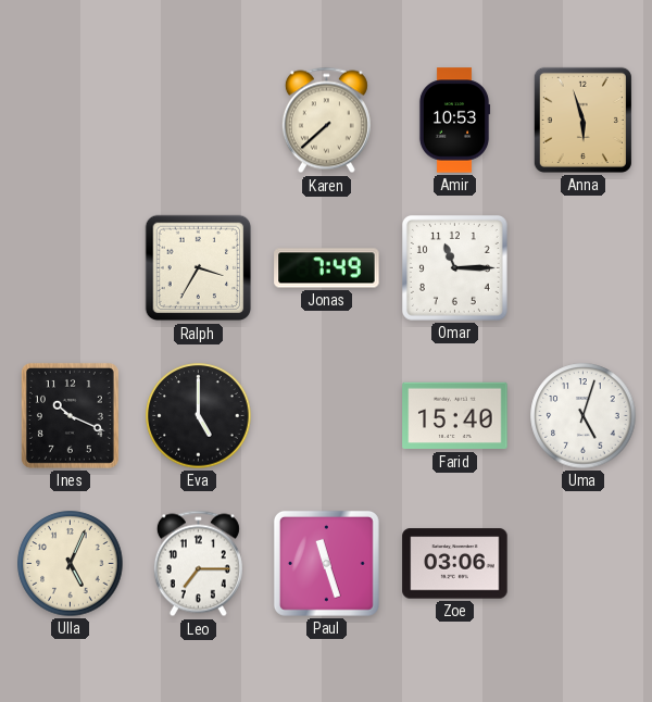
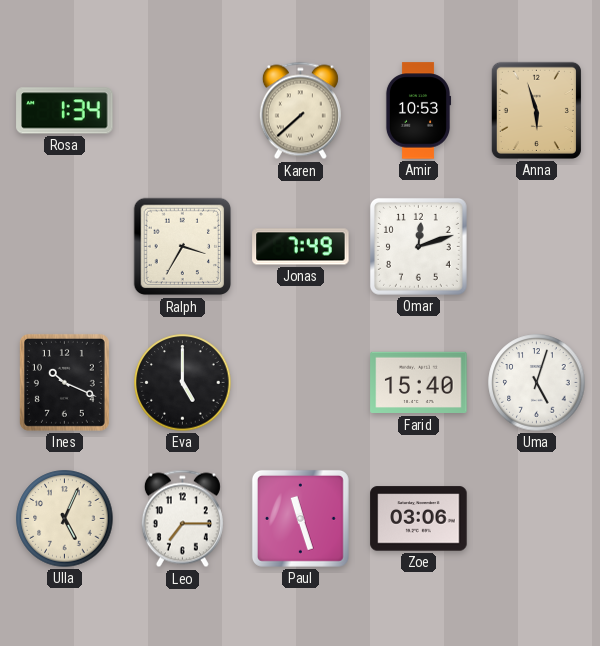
Rosa: none -> 1:34
Omar: 11:15 -> 12:12
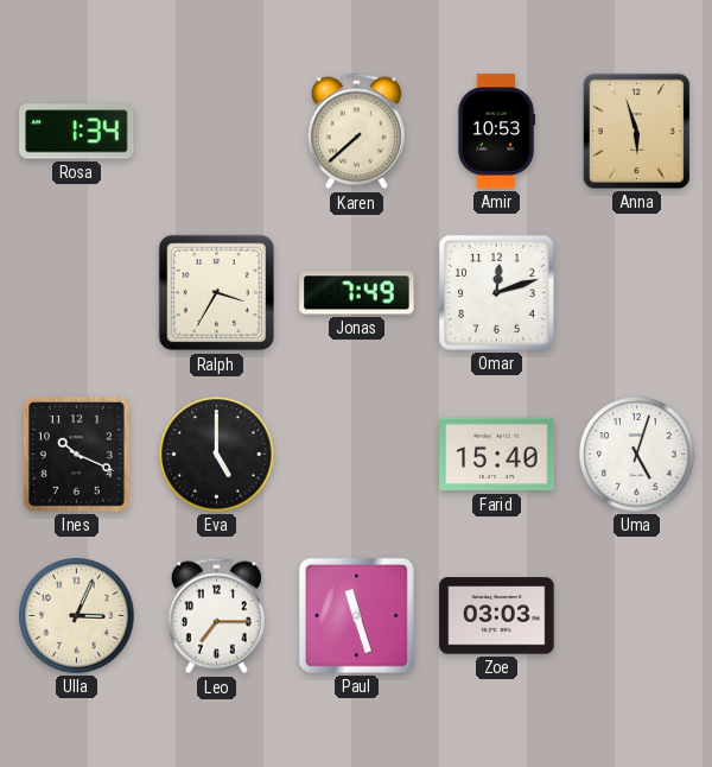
Ulla: 5:04 -> 3:04
Zoe: 03:06 -> 03:03
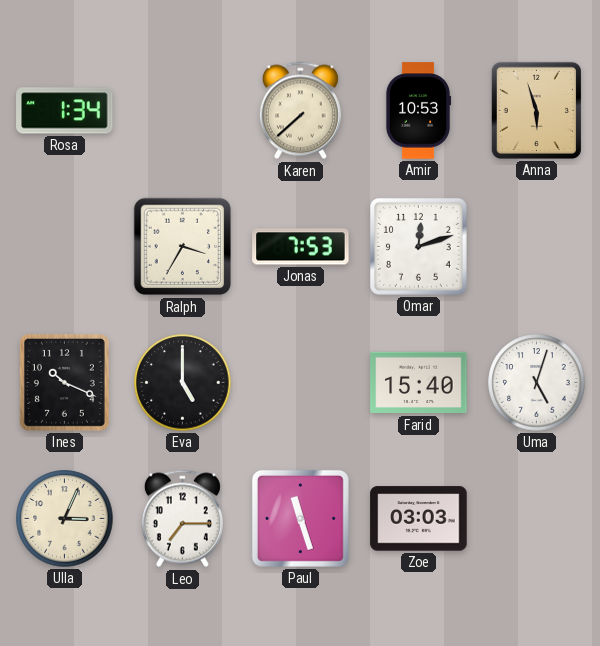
Jonas: 7:49 -> 7:53
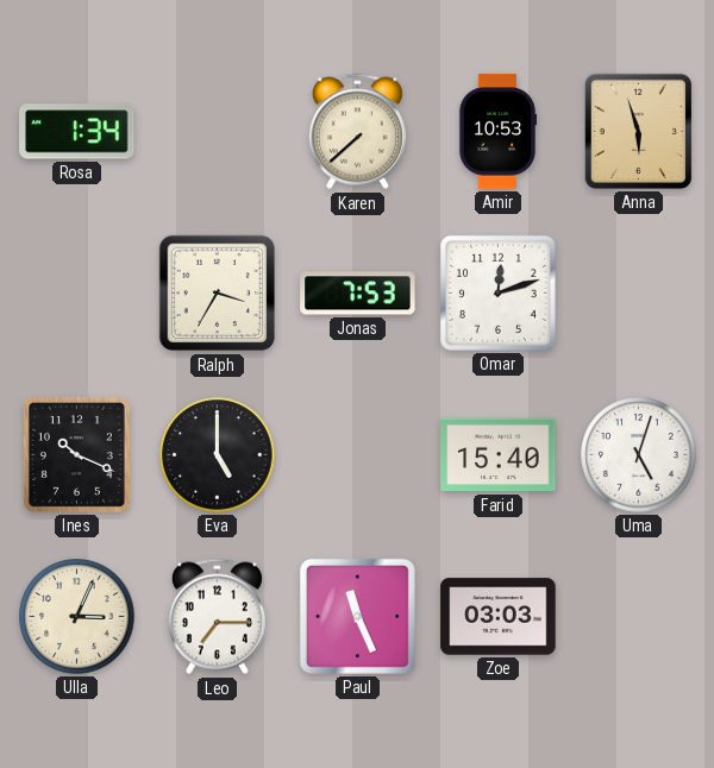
Paul: 11:27 -> 11:26
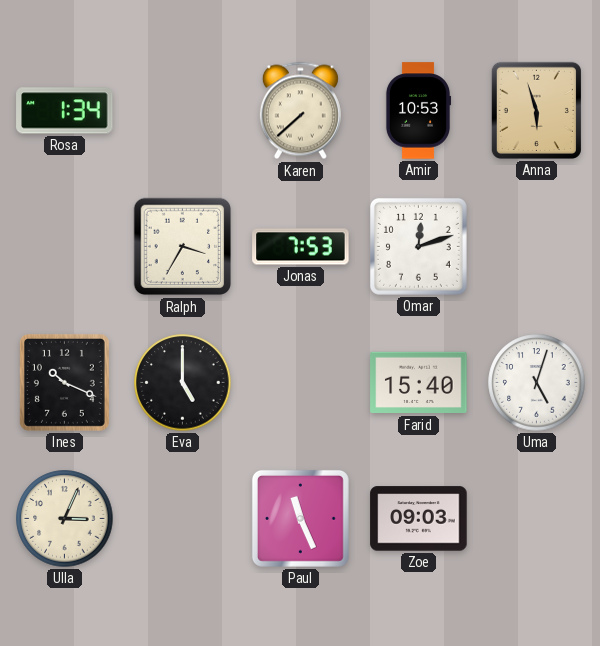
Leo: 7:15 -> none
Zoe: 03:03 -> 09:03
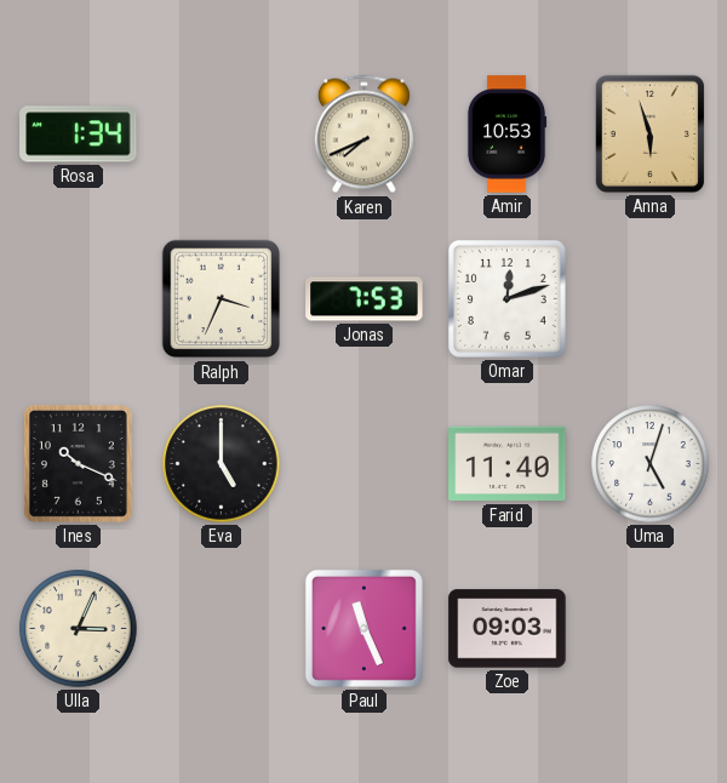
Karen: 7:38 -> 7:41
Ralph: 3:35 -> 3:34
Farid: 15:40 -> 11:40
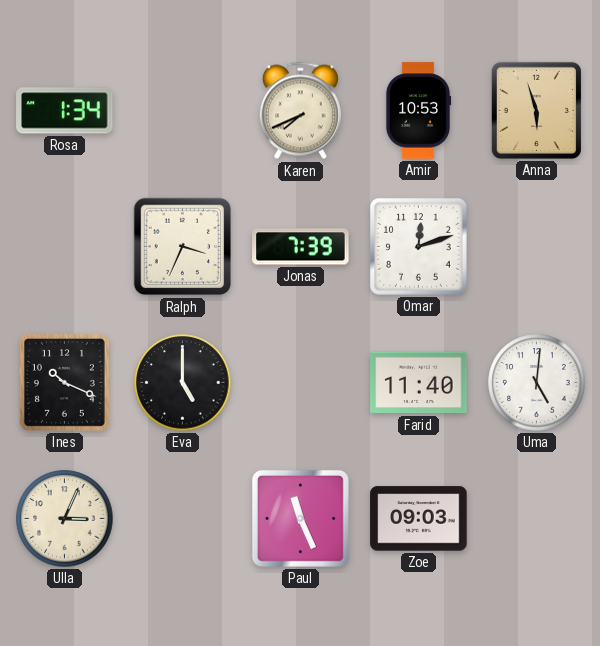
Jonas: 7:53 -> 7:39
Uma: 5:03 -> 5:01
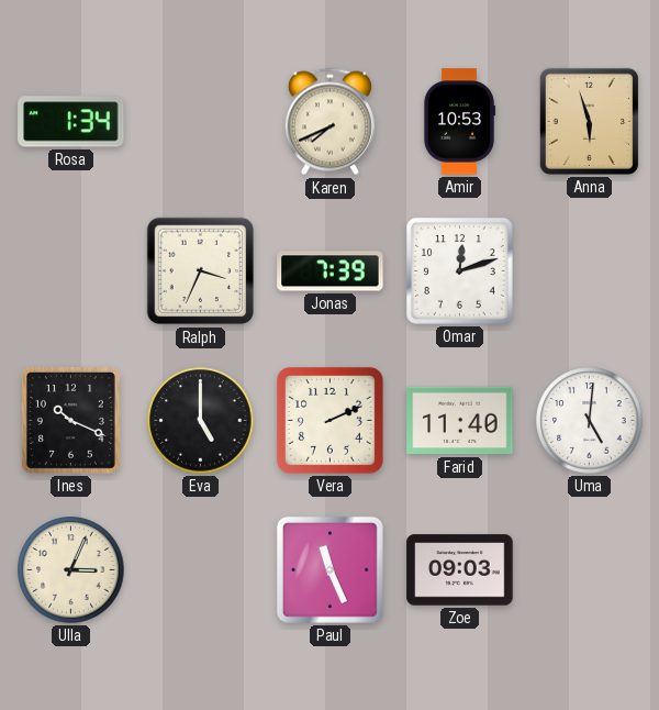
Vera: none -> 2:11
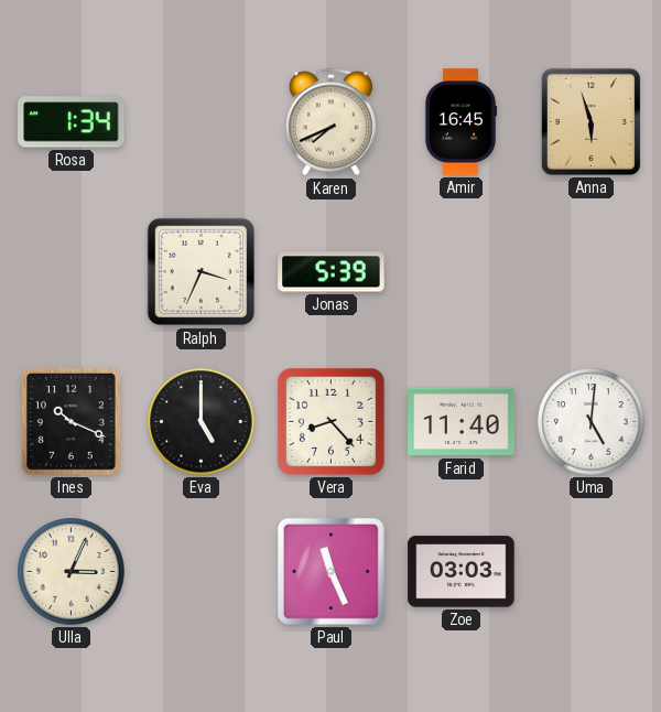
Amir: 10:53 -> 16:45
Jonas: 7:39 -> 5:39
Omar: 12:12 -> none
Vera: 2:11 -> 8:23
Zoe: 09:03 -> 03:03
